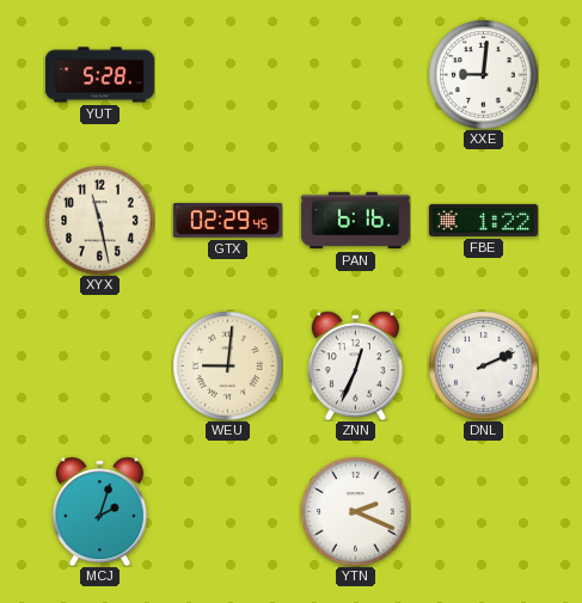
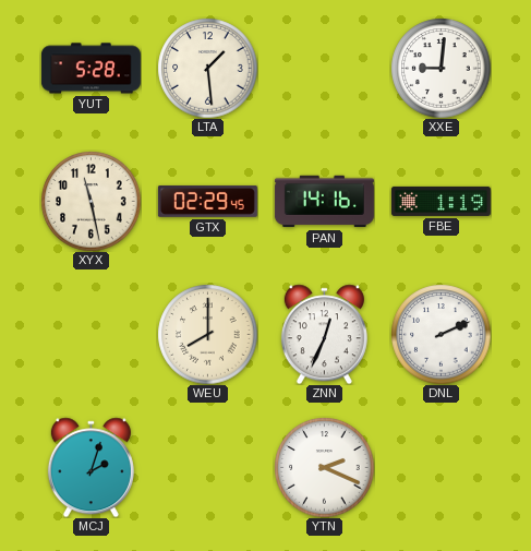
LTA: none -> 1:29
PAN: 6:16 -> 14:16
FBE: 1:22 -> 1:19
WEU: 9:01 -> 8:00
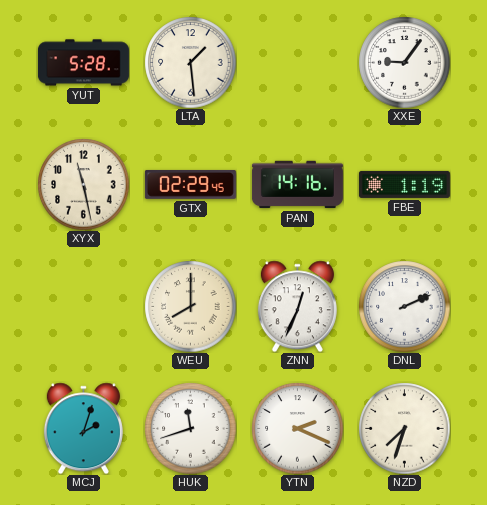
XXE: 9:01 -> 9:06
HUK: none -> 11:42
NZD: none -> 7:33
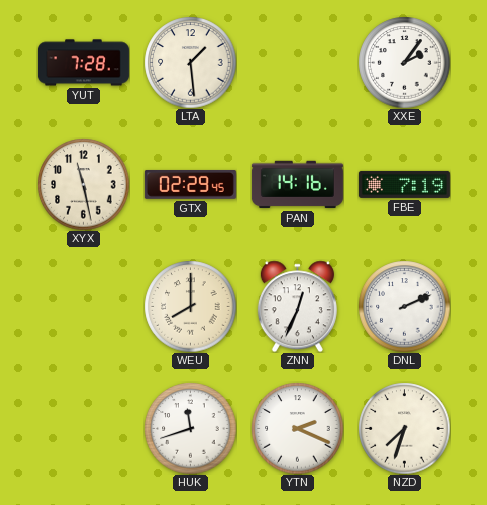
YUT: 5:28 -> 7:28
XXE: 9:06 -> 2:06
FBE: 1:19 -> 7:19
MCJ: 2:03 -> none
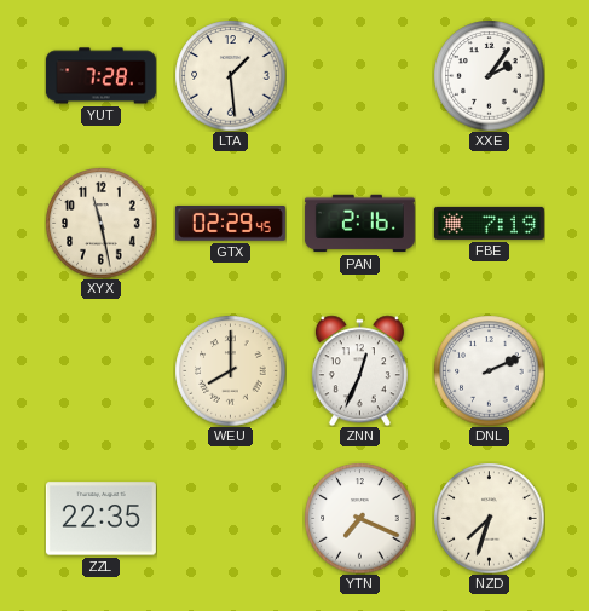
PAN: 14:16 -> 2:16
ZZL: none -> 22:35
HUK: 11:42 -> none
YTN: 2:19 -> 7:19
